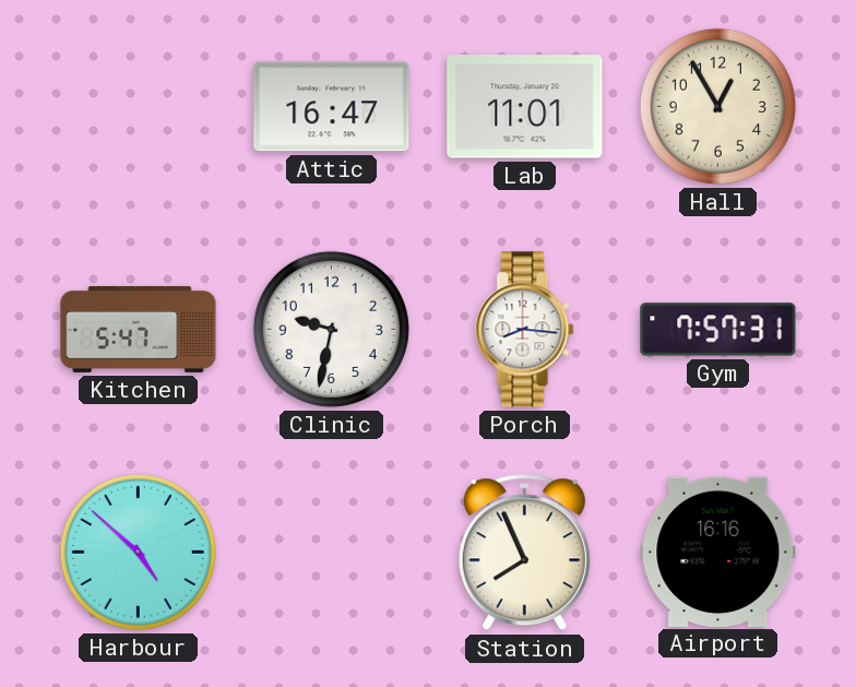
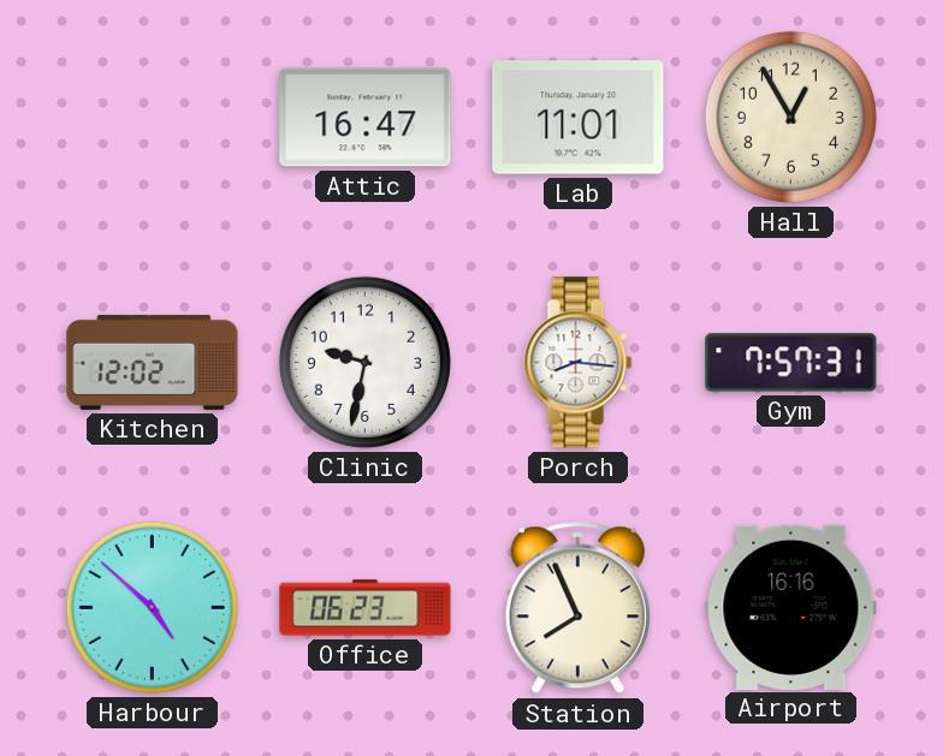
Kitchen: 5:47 -> 12:02
Office: none -> 06:23
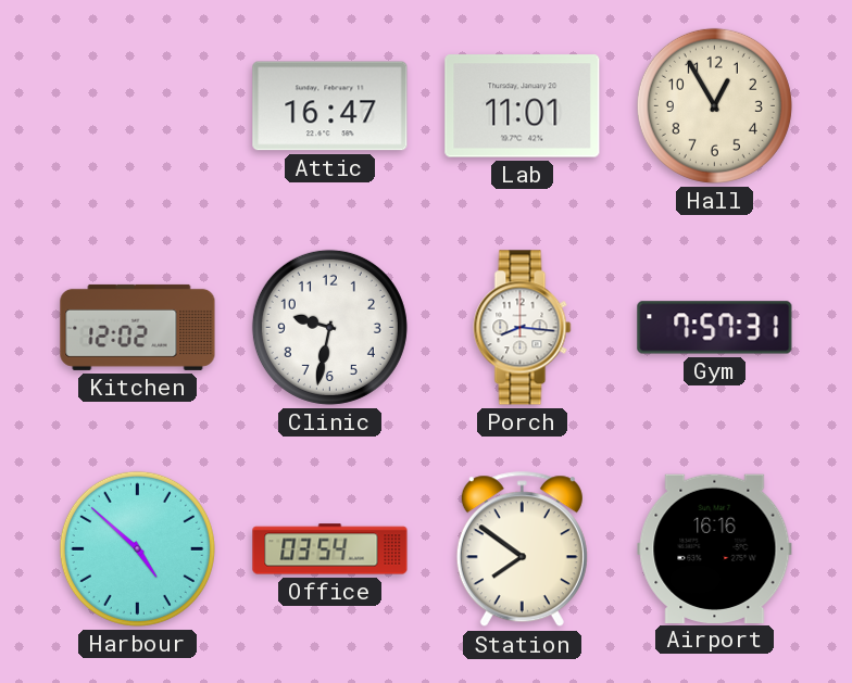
Office: 06:23 -> 03:54
Station: 7:56 -> 7:51
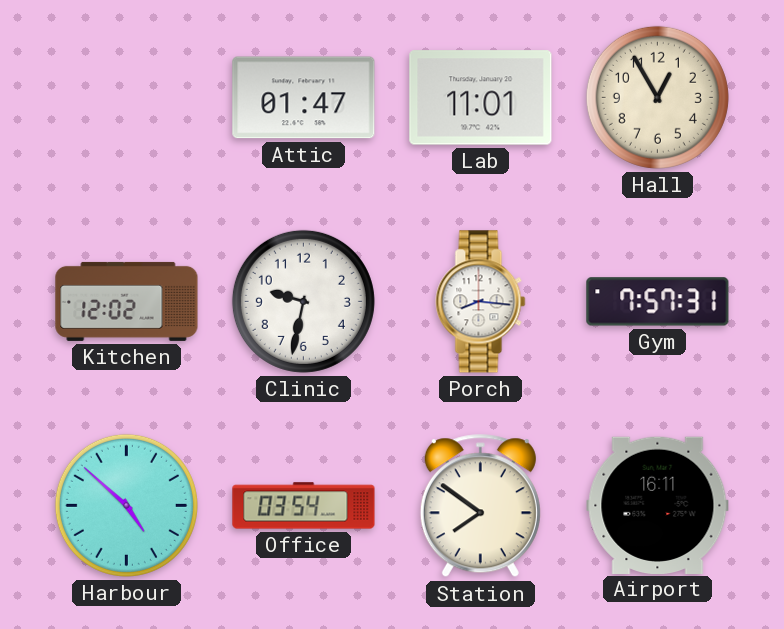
Attic: 16:47 -> 01:47
Airport: 16:16 -> 16:11
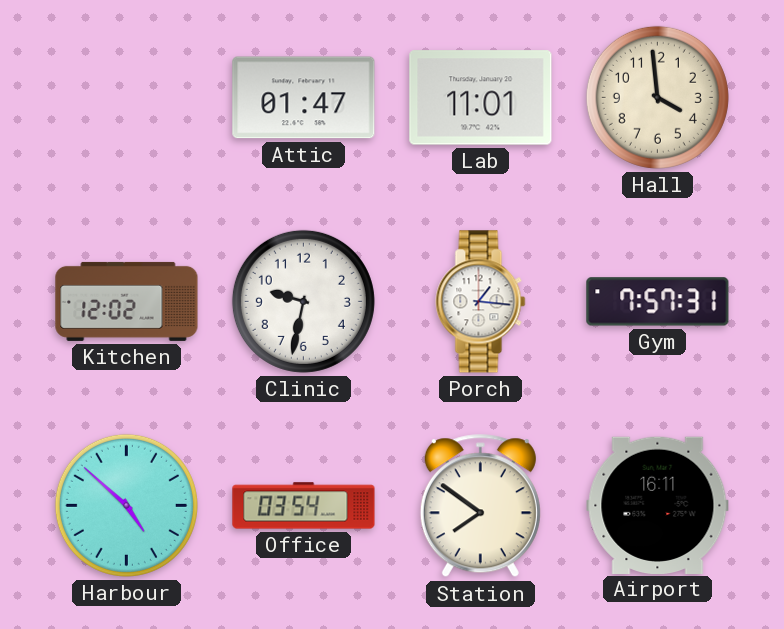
Hall: 12:55 -> 3:59
Porch: 8:16 -> 1:16
